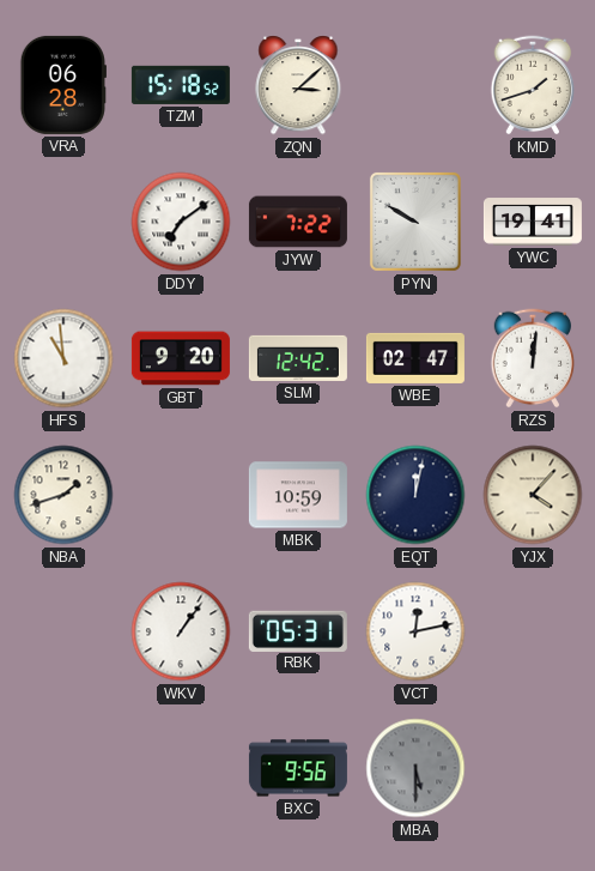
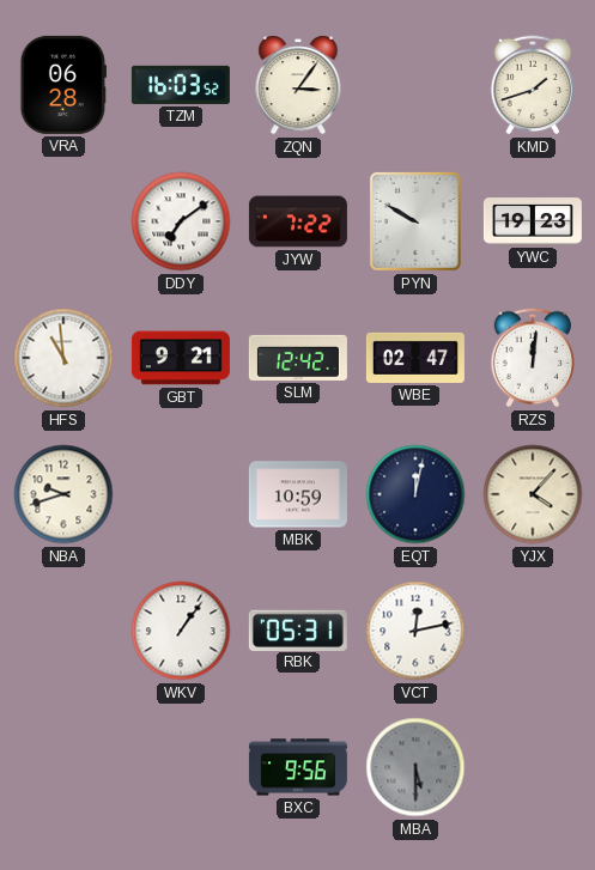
TZM: 15:18 -> 16:03
ZQN: 3:08 -> 3:06
YWC: 19:41 -> 19:23
GBT: 9:20 -> 9:21
NBA: 1:42 -> 9:42
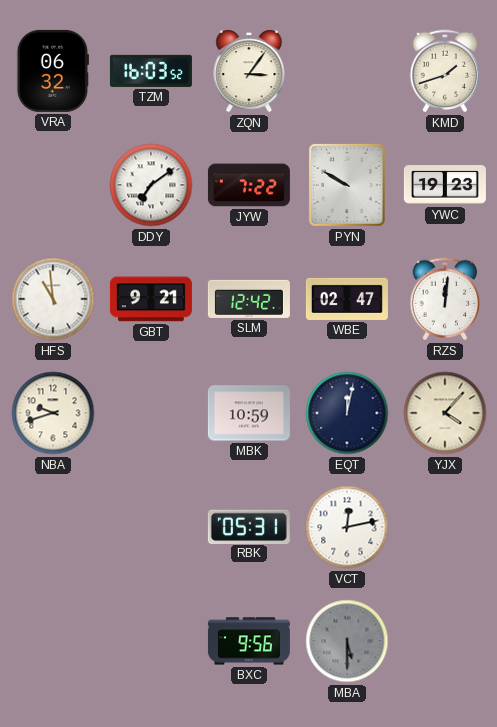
VRA: 06:28 -> 06:32
WKV: 1:06 -> none
